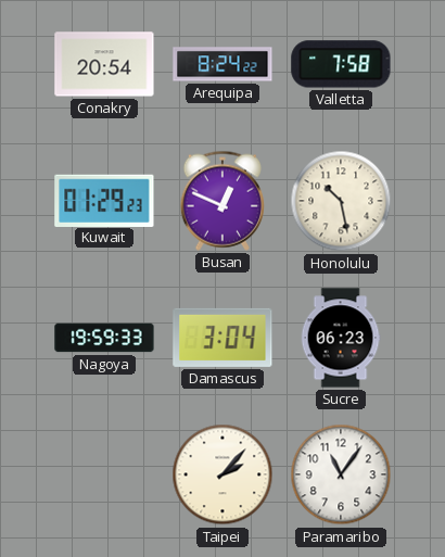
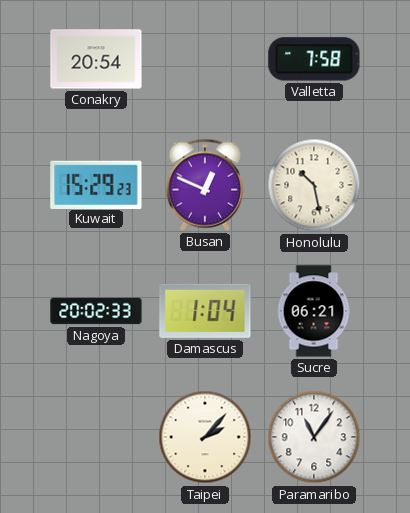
Arequipa: 8:24 -> none
Kuwait: 01:29 -> 15:29
Nagoya: 19:59 -> 20:02
Damascus: 3:04 -> 1:04
Sucre: 06:23 -> 06:21
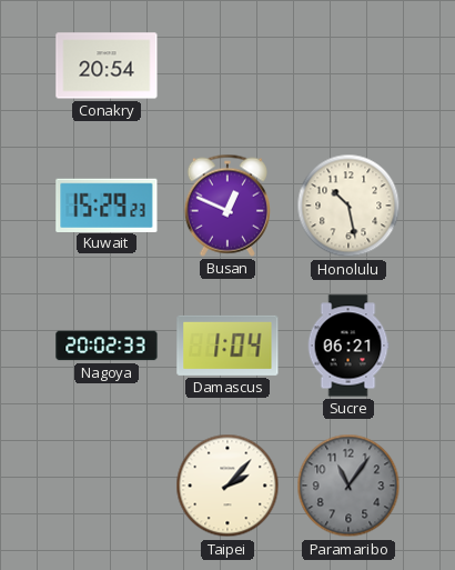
Valletta: 7:58 -> none
Paramaribo dial: white -> grey
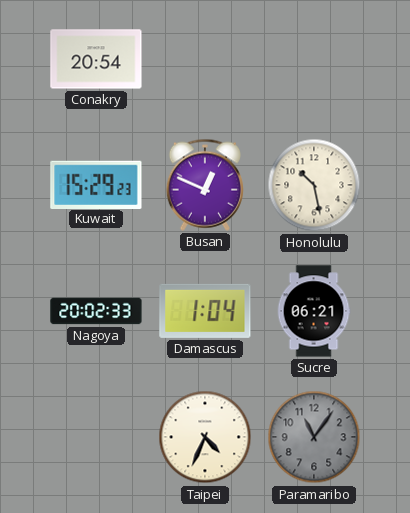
Taipei: 2:07 -> 4:34
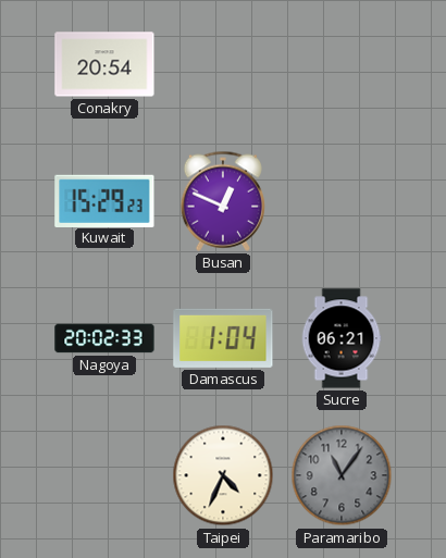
Honolulu: 10:28 -> none
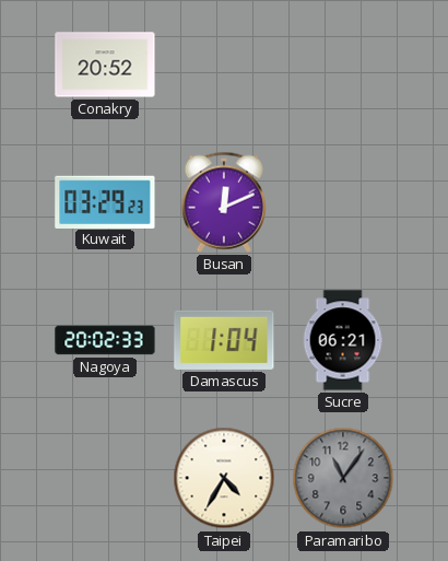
Conakry: 20:54 -> 20:52
Kuwait: 15:29 -> 03:29
Busan: 12:49 -> 12:11
Taipei: 4:34 -> 4:35
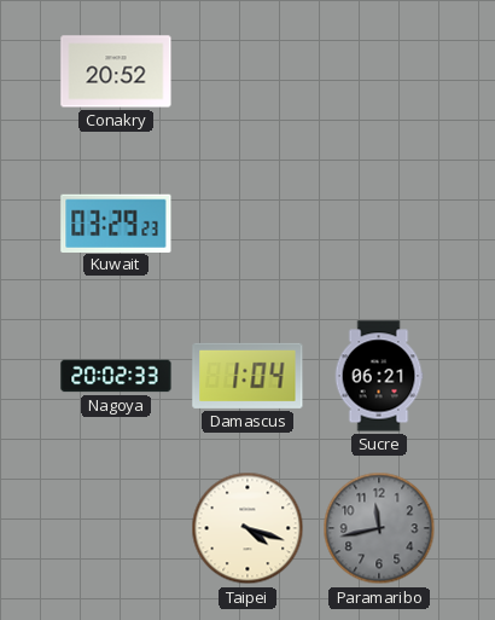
Busan: 12:11 -> none
Taipei: 4:35 -> 4:18
Paramaribo: 11:06 -> 11:43
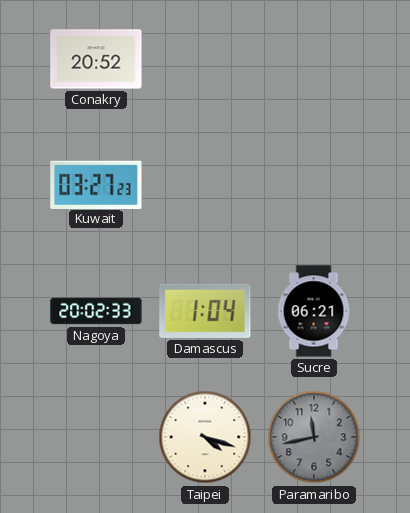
Kuwait: 03:29 -> 03:27
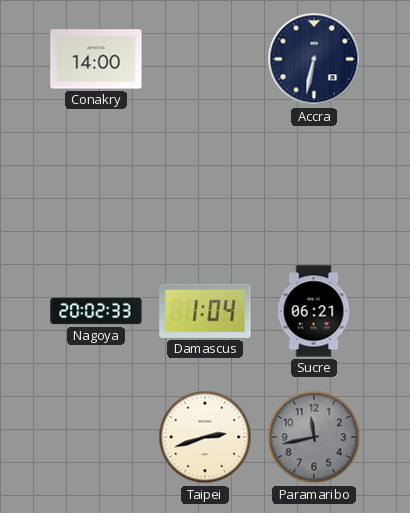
Conakry: 20:52 -> 14:00
Accra: none -> 6:32
Kuwait: 03:27 -> none
Taipei: 4:18 -> 2:42
